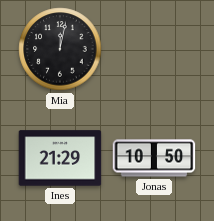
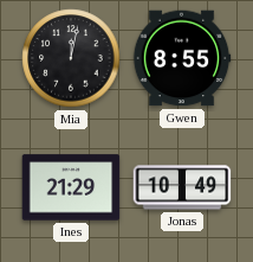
Gwen: none -> 8:55
Jonas: 10:50 -> 10:49
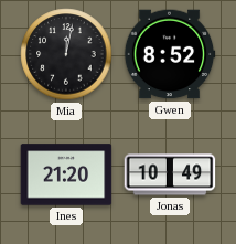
Gwen: 8:55 -> 8:52
Ines: 21:29 -> 21:20
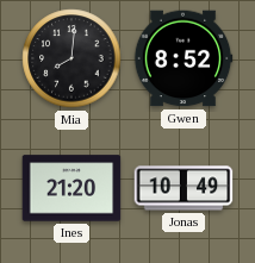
Mia: 12:02 -> 8:01
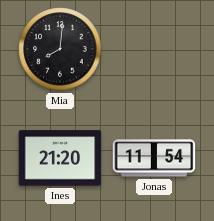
Gwen: 8:52 -> none
Jonas: 10:49 -> 11:54
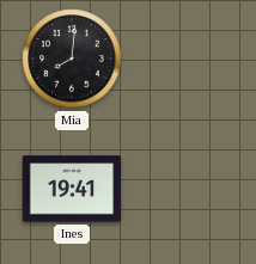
Ines: 21:20 -> 19:41
Jonas: 11:54 -> none
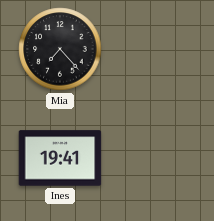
Mia: 8:01 -> 7:23
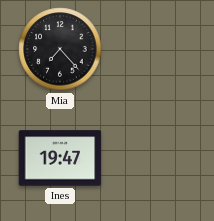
Ines: 19:41 -> 19:47
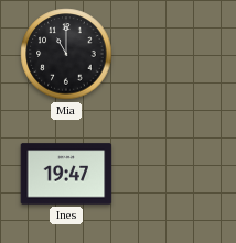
Mia: 7:23 -> 11:00
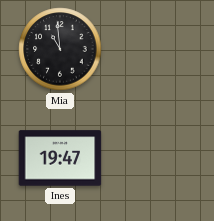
Mia: 11:00 -> 10:59
